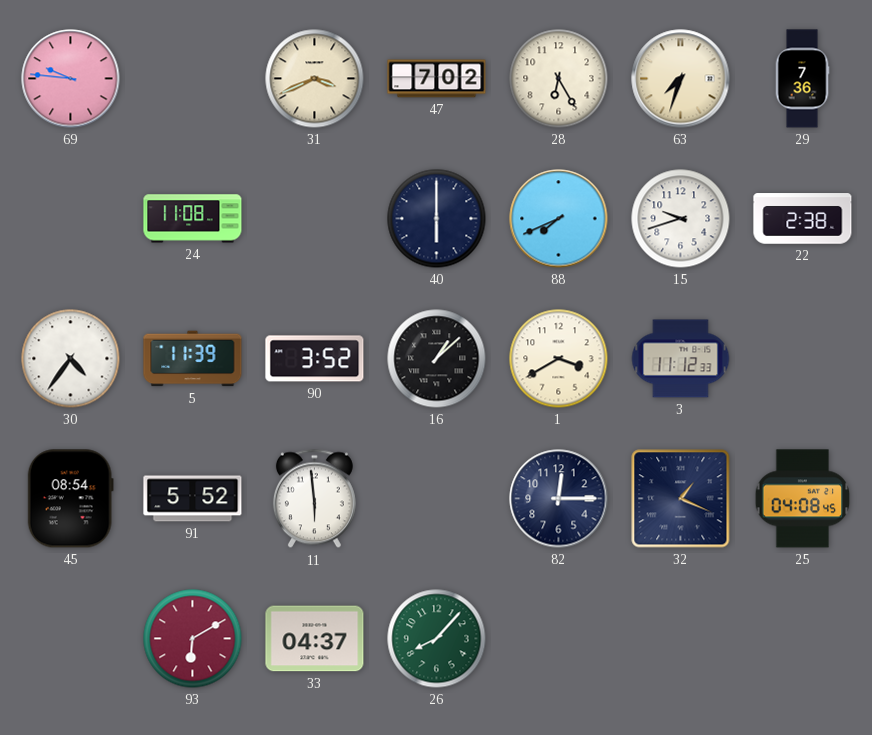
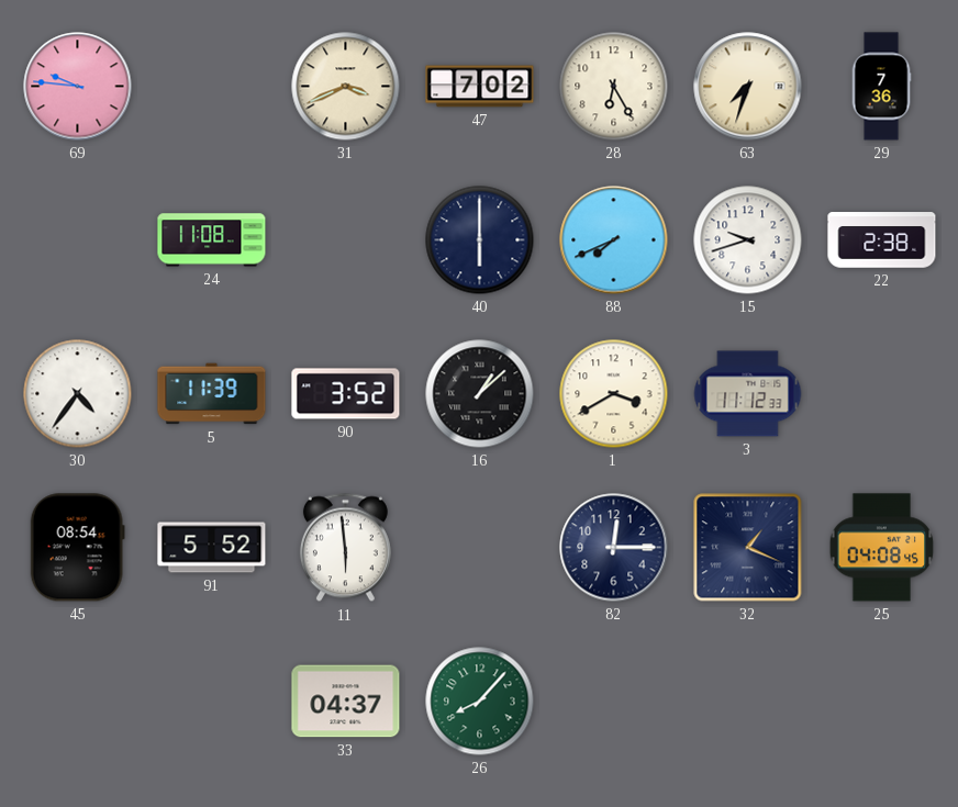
93: 6:10 -> none
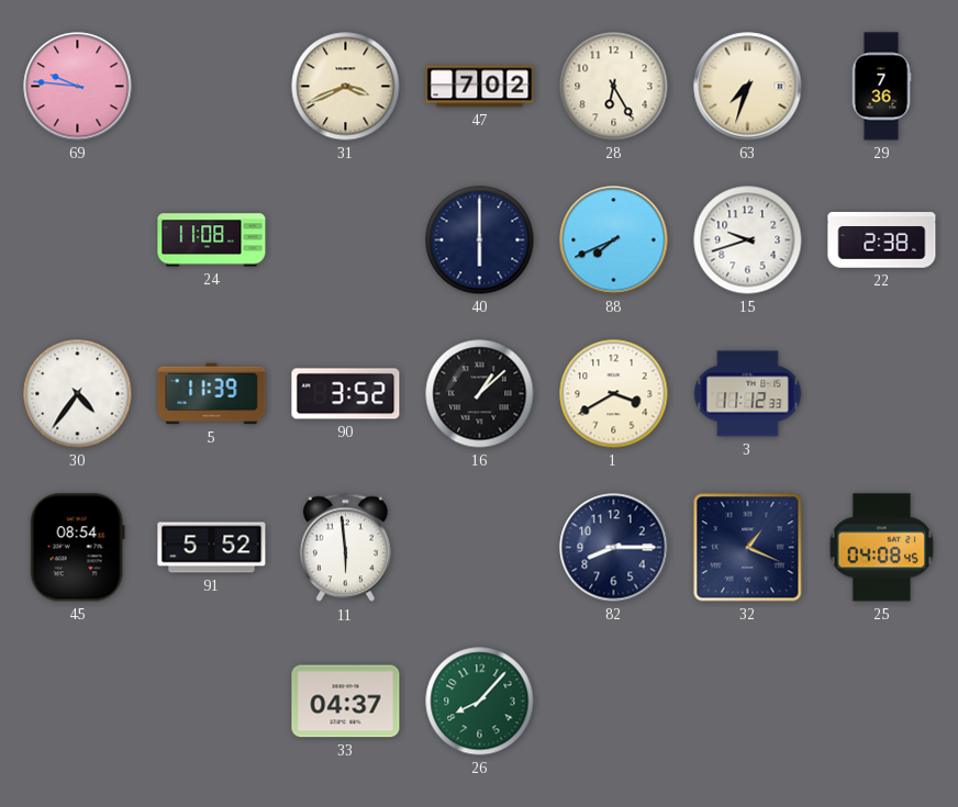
82: 12:15 -> 8:15
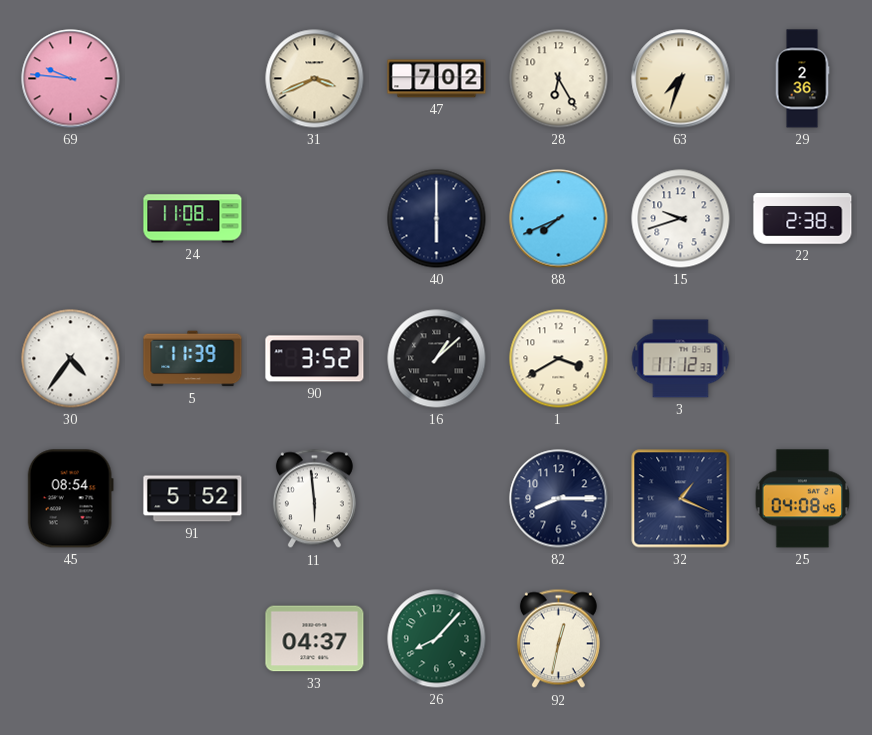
29: 7:36 -> 2:36
92: none -> 12:32
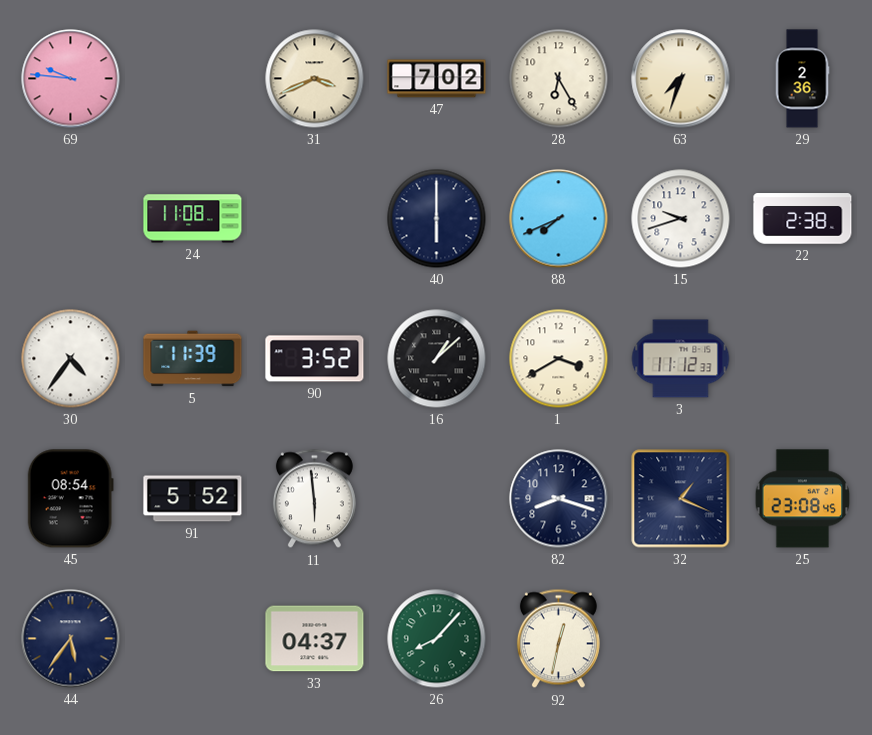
82: 8:15 -> 8:18
25: 04:08 -> 23:08
44: none -> 5:36
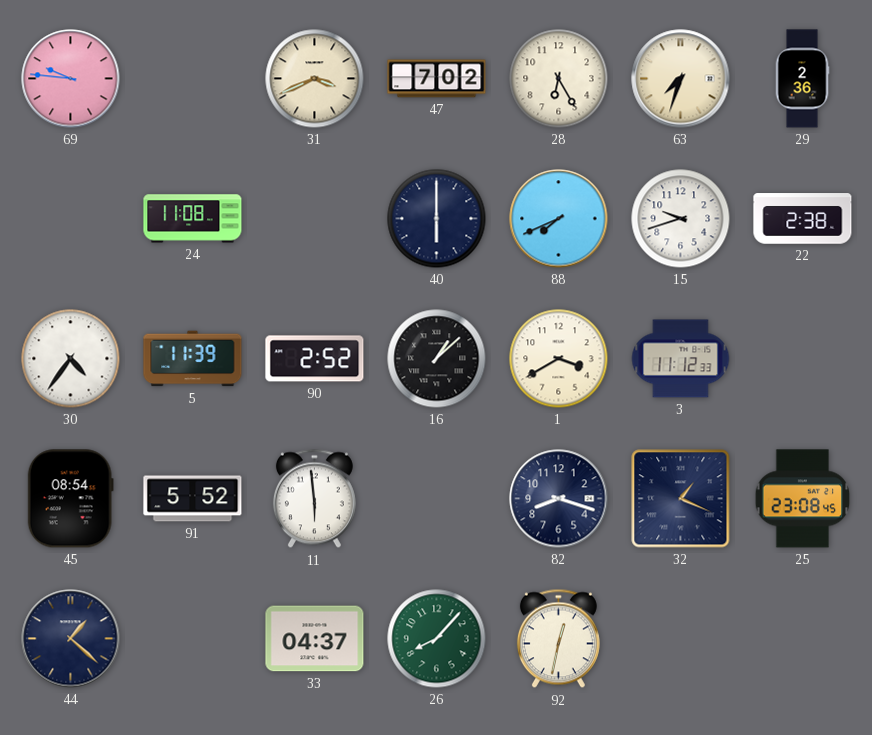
90: 3:52 -> 2:52
44: 5:36 -> 1:22
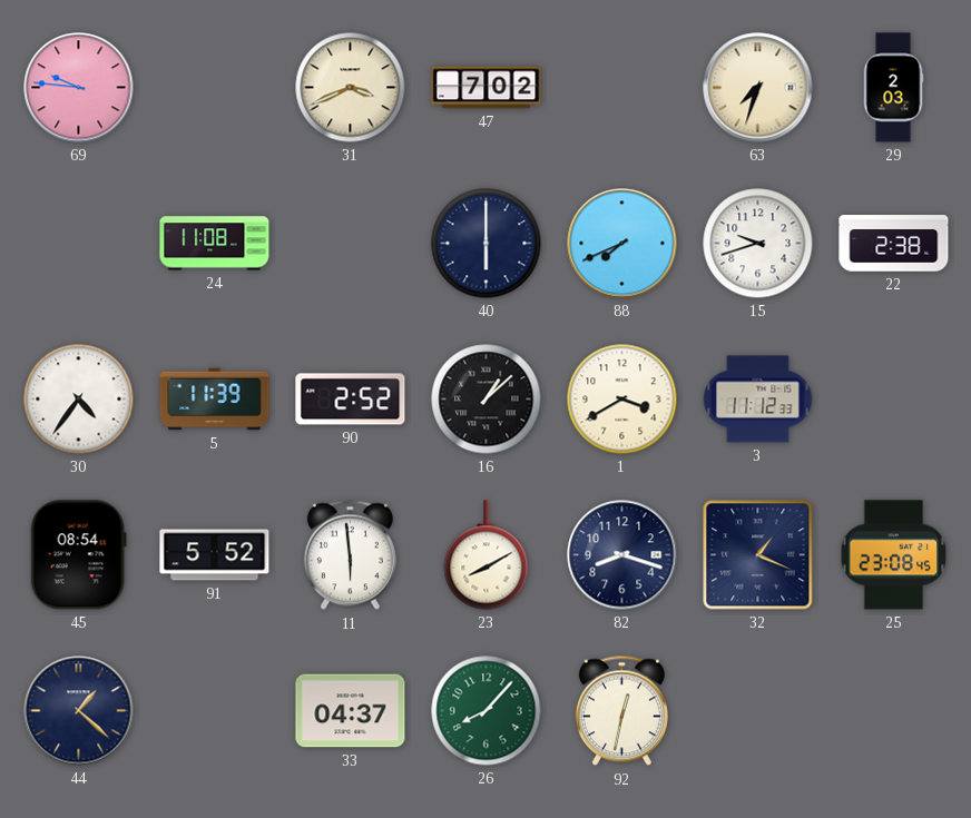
28: 6:25 -> none
29: 2:36 -> 2:03
23: none -> 8:10
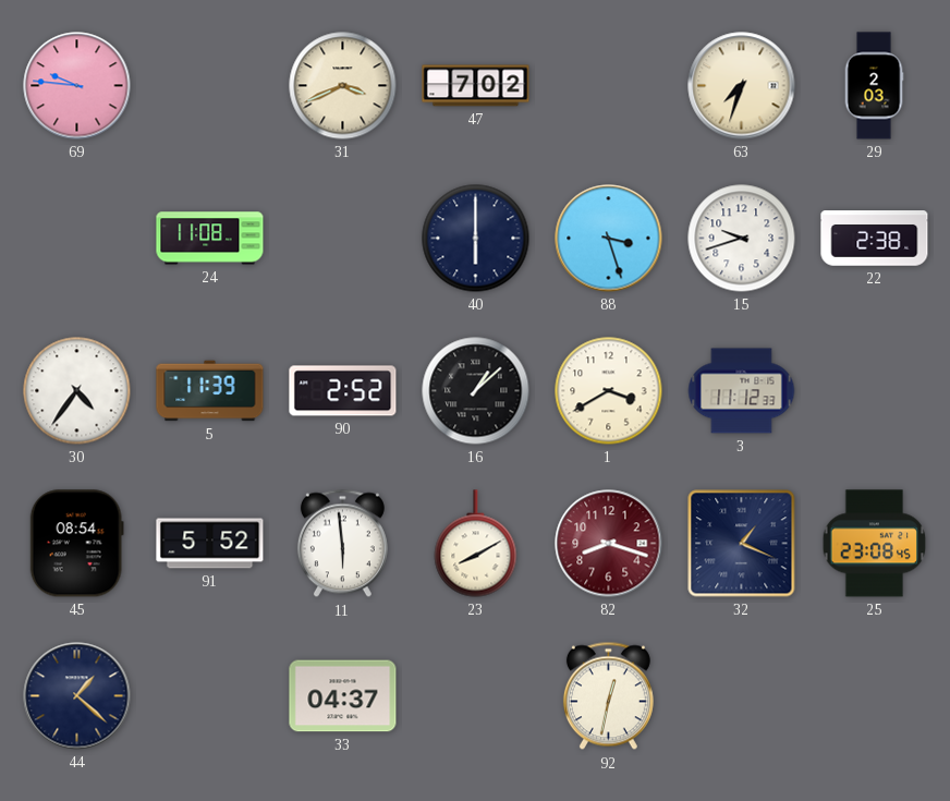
88: 7:41 -> 3:27
82 dial: navy -> burgundy
26: 8:07 -> none
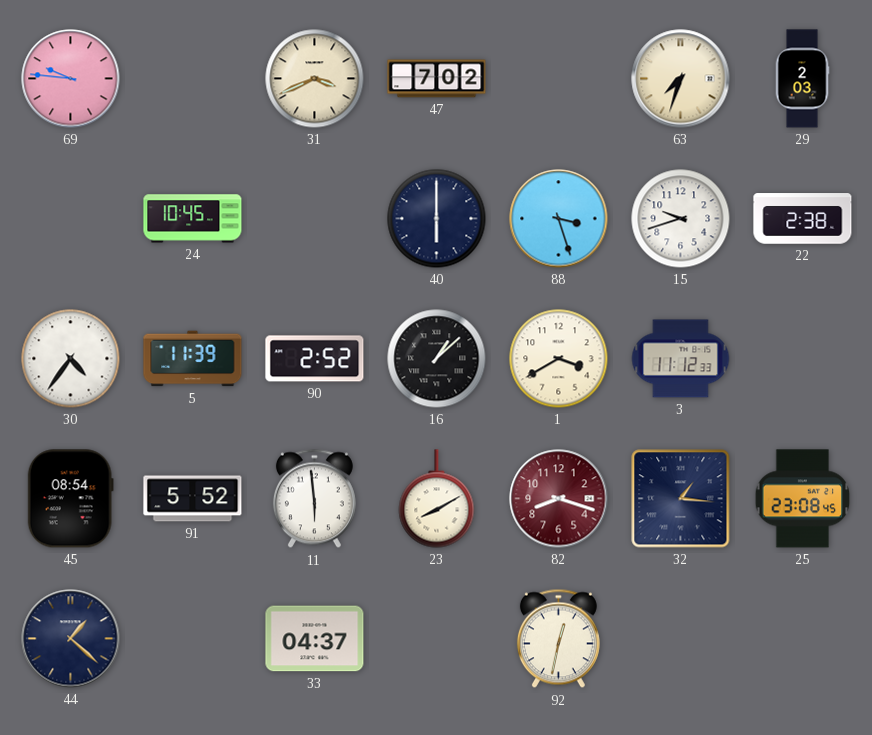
24: 11:08 -> 10:45
32: 1:19 -> 1:16
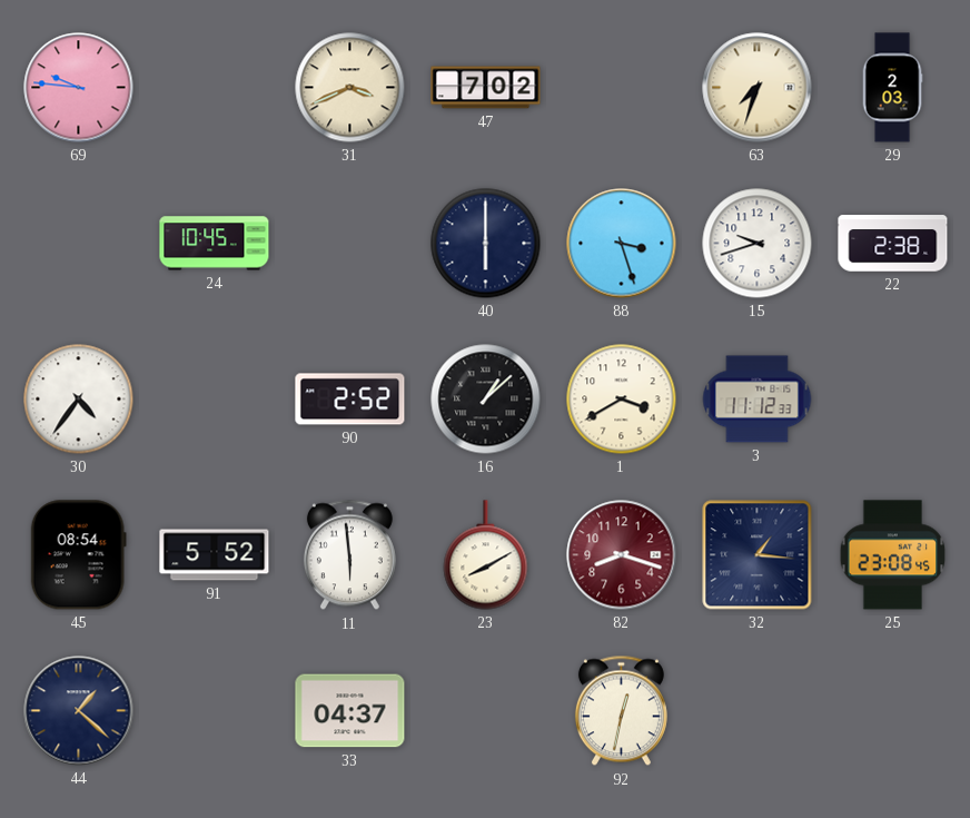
5: 11:39 -> none
